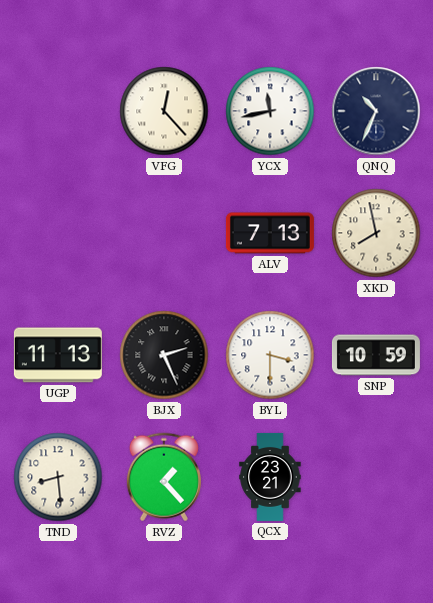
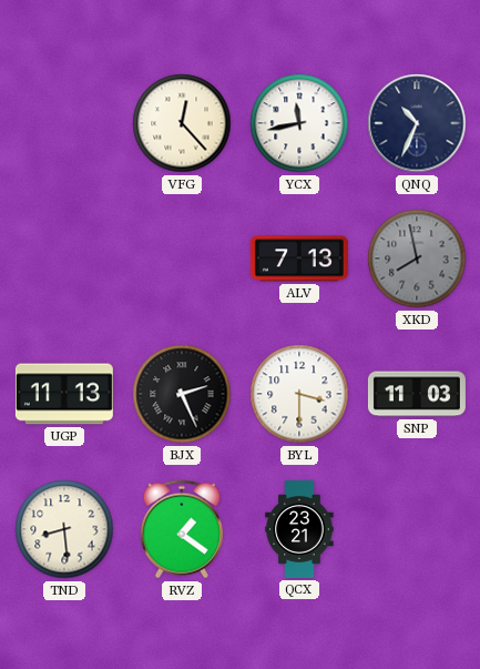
XKD dial: cream -> grey
SNP: 10:59 -> 11:03
RVZ: 1:23 -> 1:21
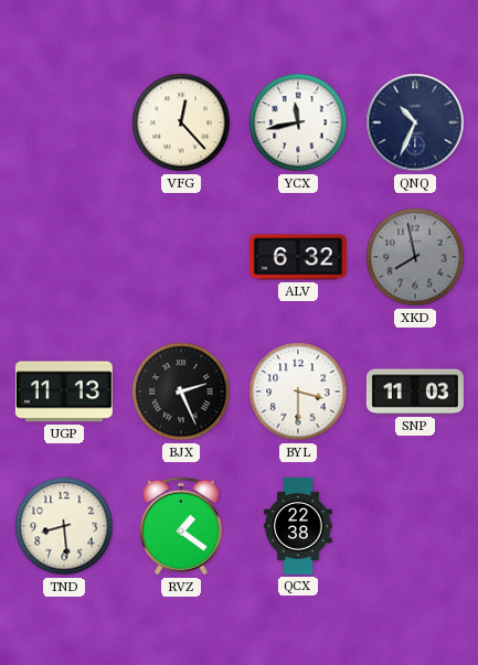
ALV: 7:13 -> 6:32
QCX: 23:21 -> 22:38
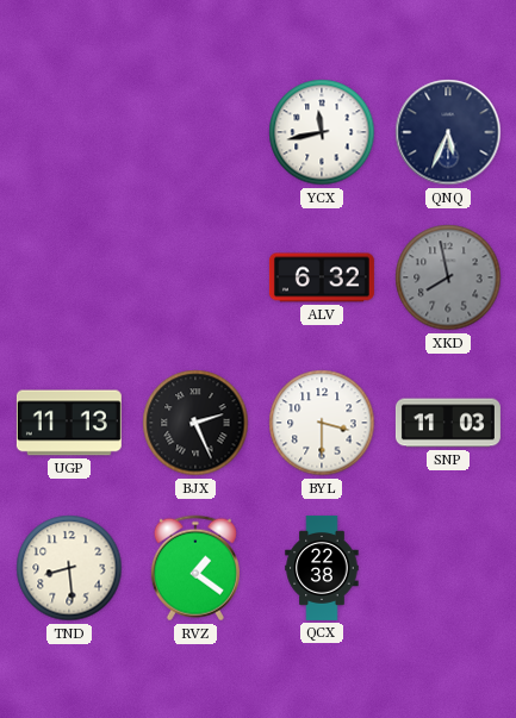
VFG: 12:23 -> none
QNQ: 10:34 -> 5:34
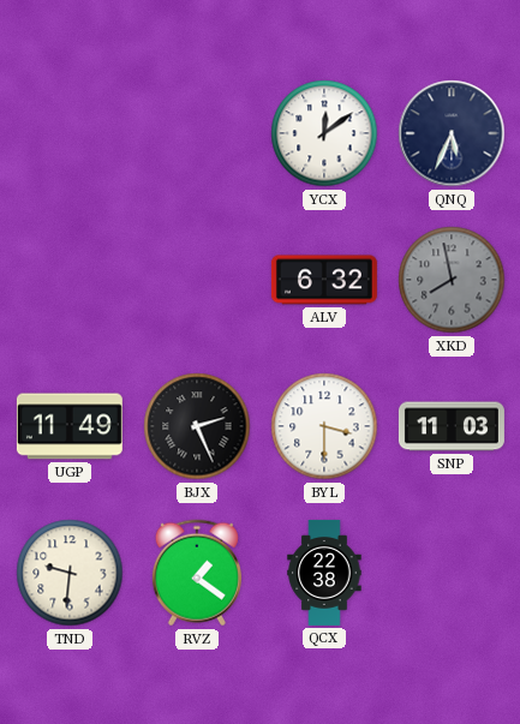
YCX: 11:43 -> 12:09
UGP: 11:13 -> 11:49
TND: 8:29 -> 9:31
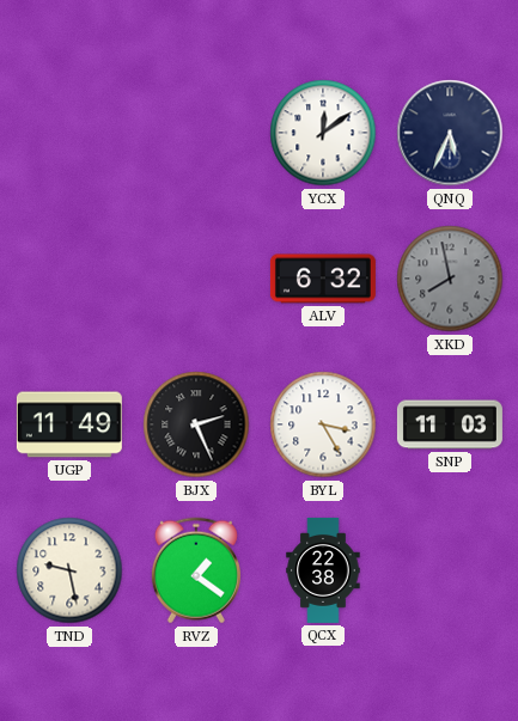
BYL: 3:30 -> 3:25
TND: 9:31 -> 9:28
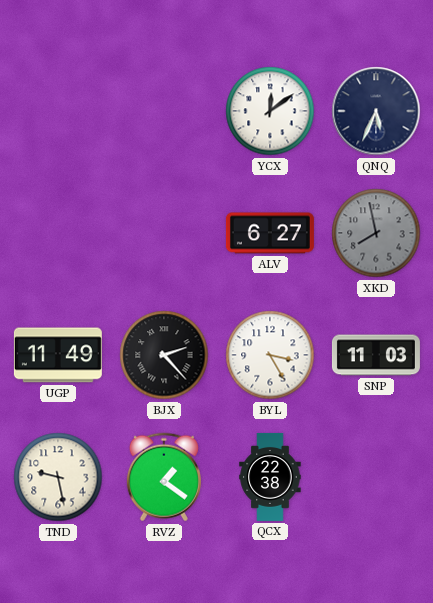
ALV: 6:32 -> 6:27
BJX: 2:26 -> 2:23
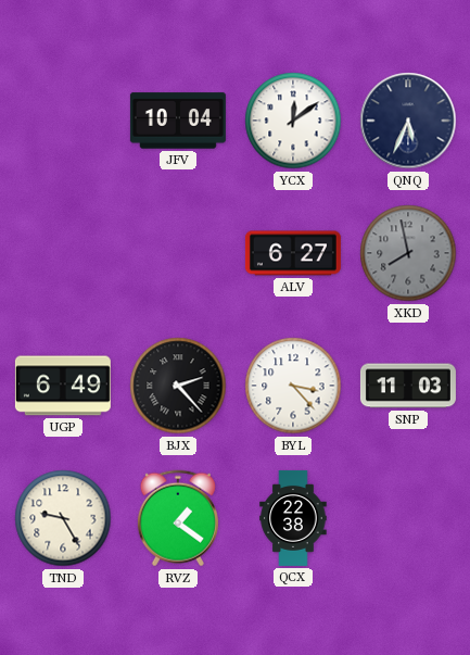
JFV: none -> 10:04
UGP: 11:49 -> 6:49
BYL: 3:25 -> 3:23
TND: 9:28 -> 9:25
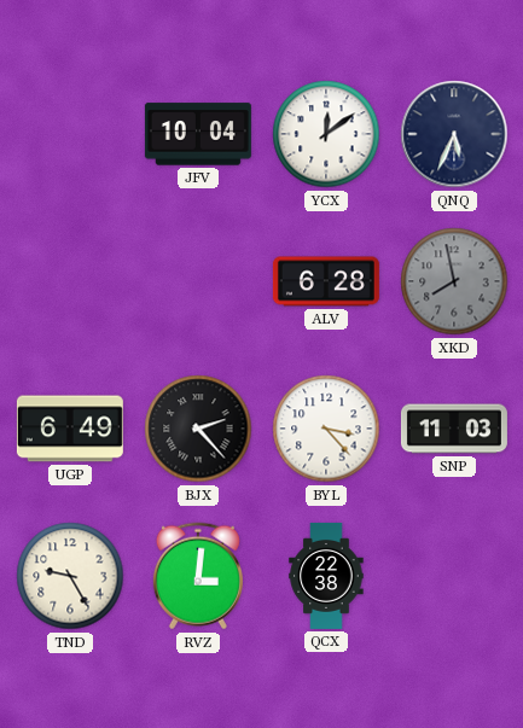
ALV: 6:27 -> 6:28
RVZ: 1:21 -> 3:01
